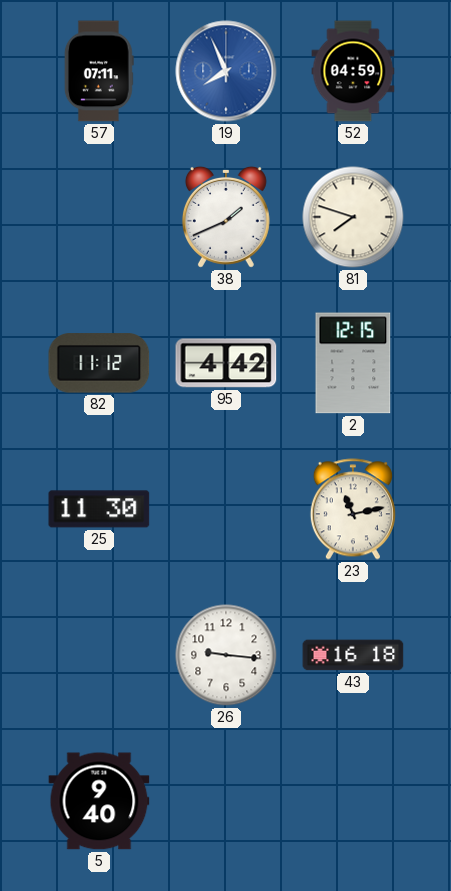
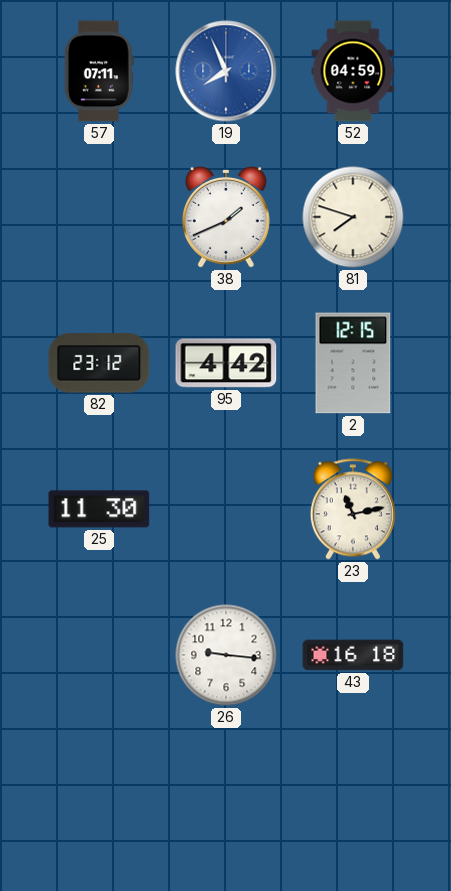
82: 11:12 -> 23:12
5: 9:40 -> none
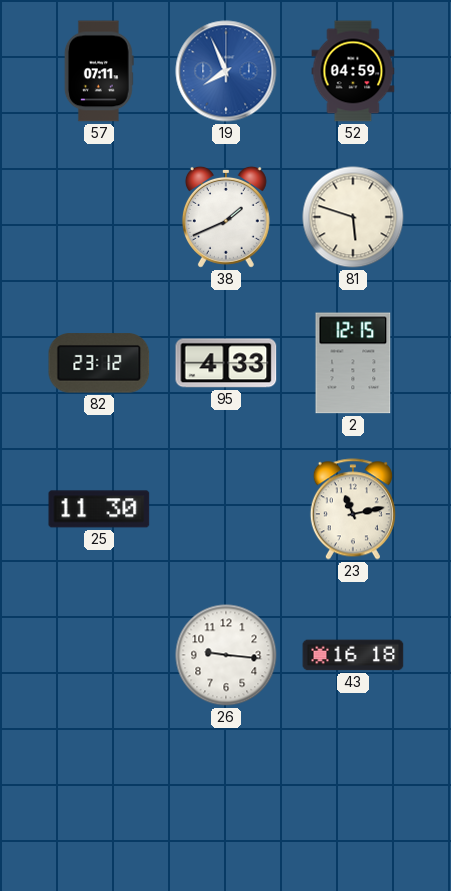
81: 7:48 -> 5:48
95: 4:42 -> 4:33
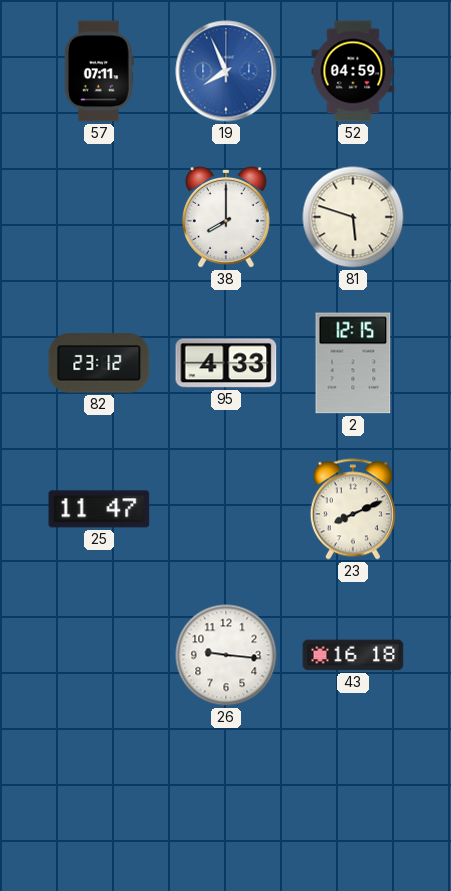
38: 1:41 -> 8:00
25: 11:30 -> 11:47
23: 11:13 -> 8:11
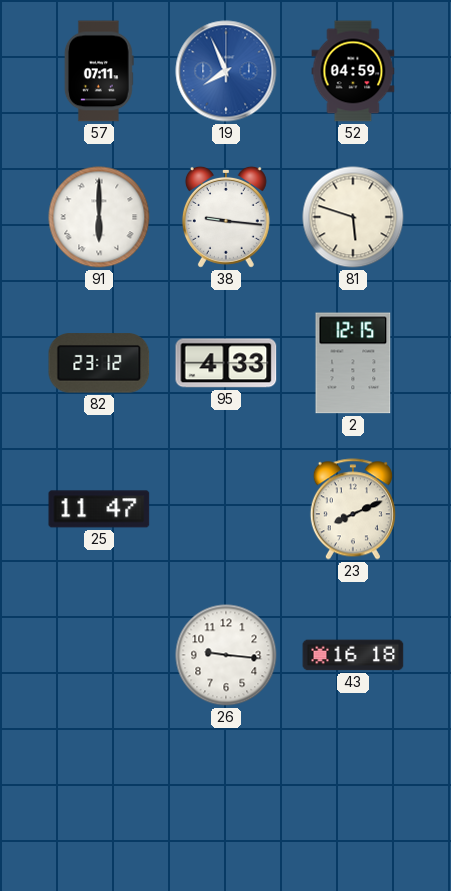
91: none -> 6:00
38: 8:00 -> 9:16
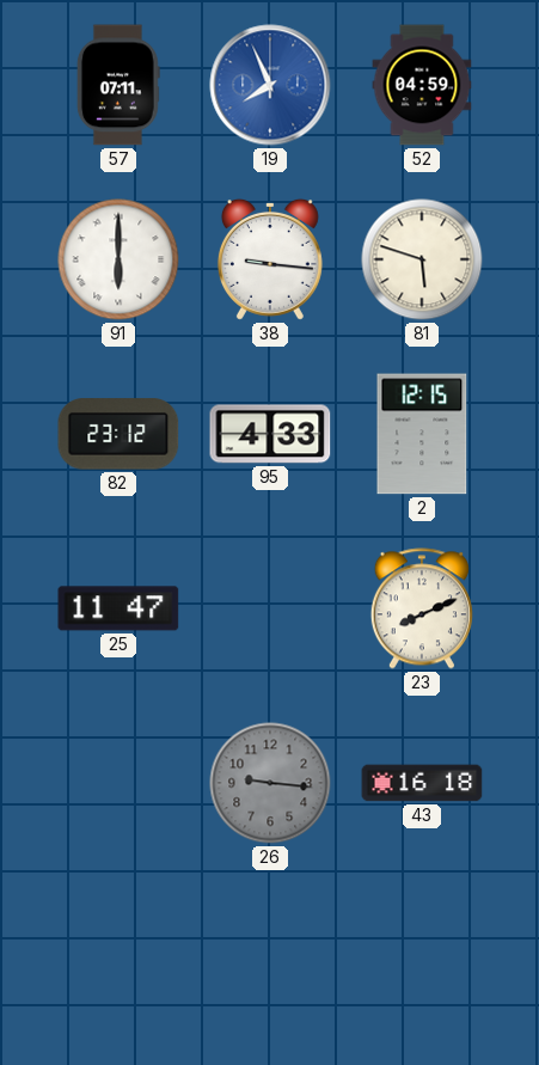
26 dial: white -> grey
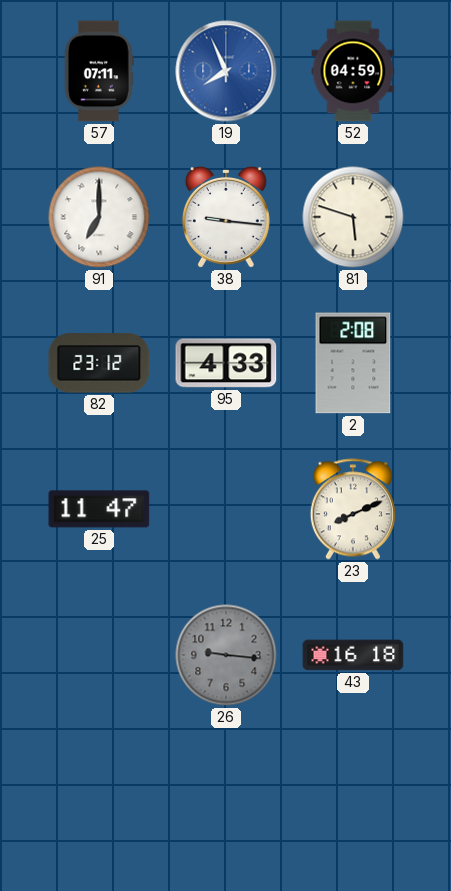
91: 6:00 -> 7:00
2: 12:15 -> 2:08
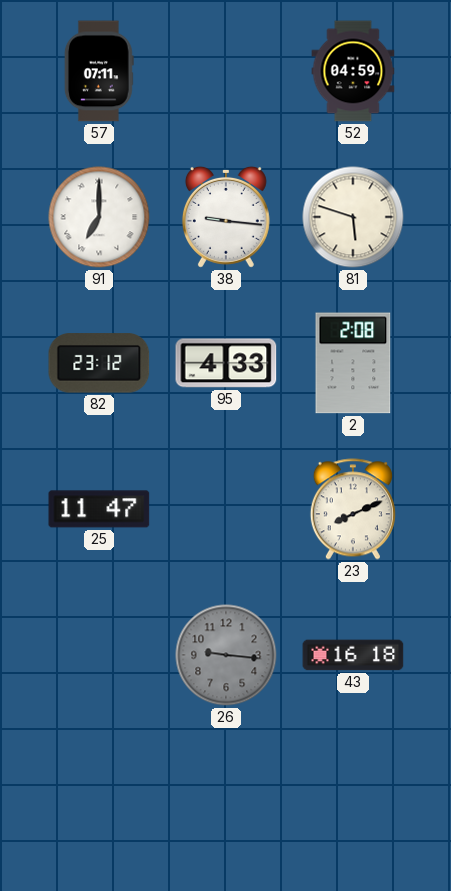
19: 7:56 -> none
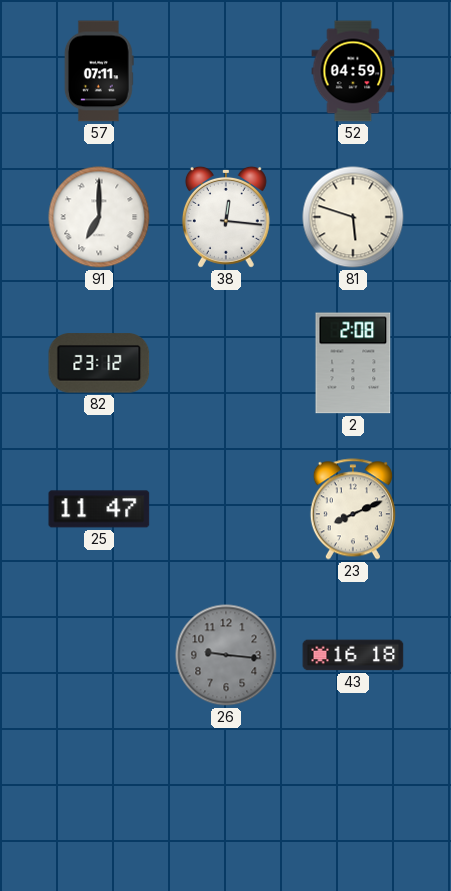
38: 9:16 -> 12:16
95: 4:33 -> none
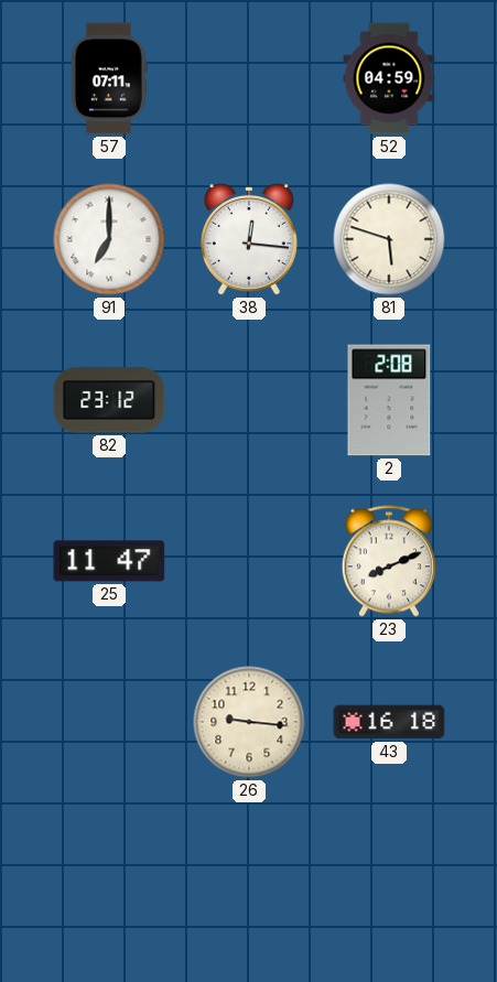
26 dial: grey -> cream
